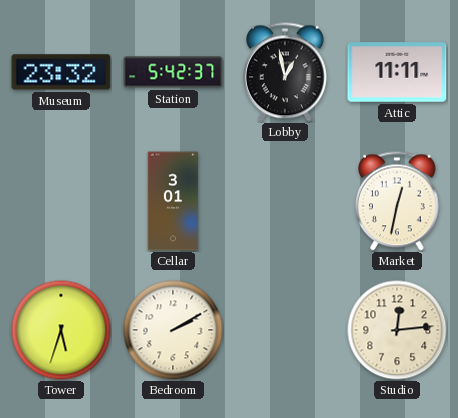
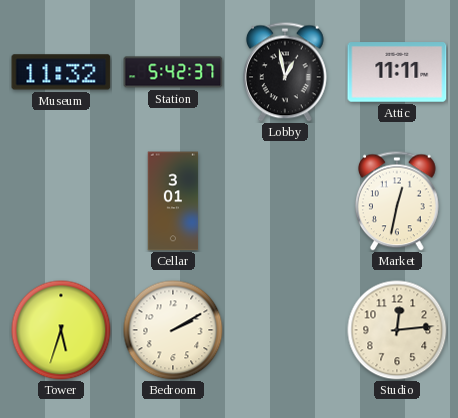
Museum: 23:32 -> 11:32
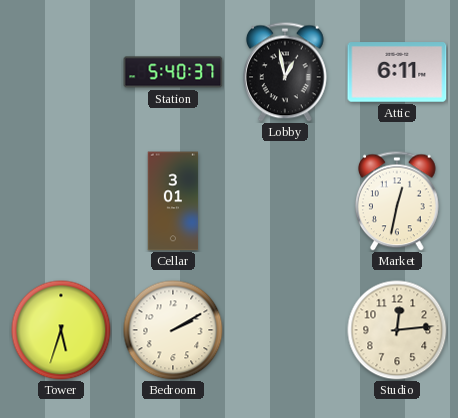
Museum: 11:32 -> none
Station: 5:42 -> 5:40
Attic: 11:11 -> 6:11
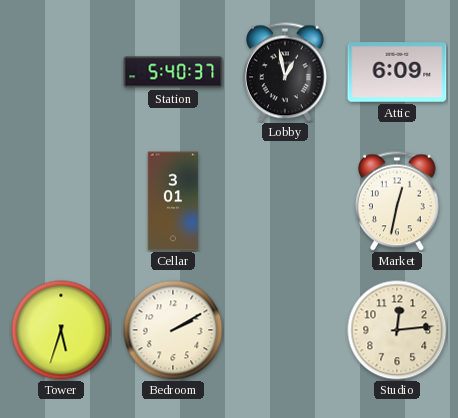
Attic: 6:11 -> 6:09
